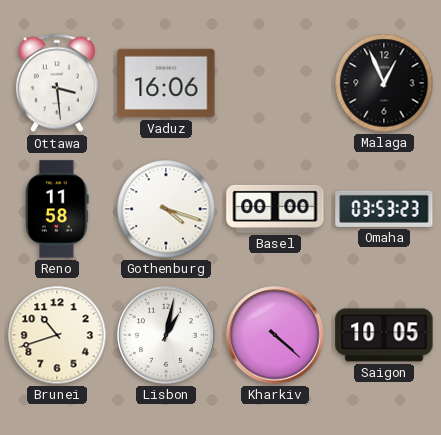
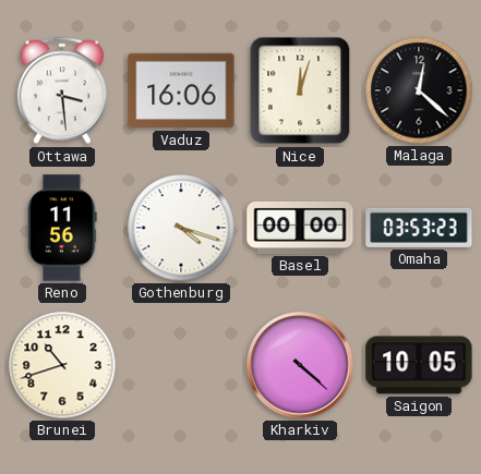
Nice: none -> 12:03
Malaga: 12:56 -> 12:22
Reno: 11:58 -> 11:56
Lisbon: 1:02 -> none
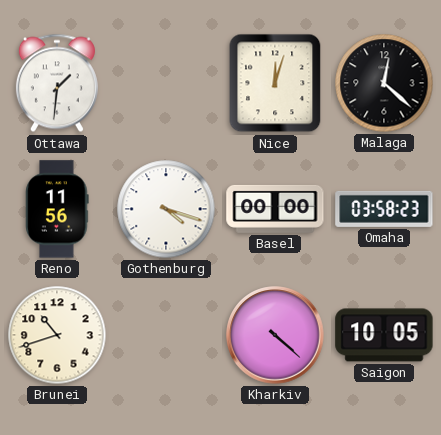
Ottawa: 3:29 -> 1:31
Vaduz: 16:06 -> none
Omaha: 03:53 -> 03:58
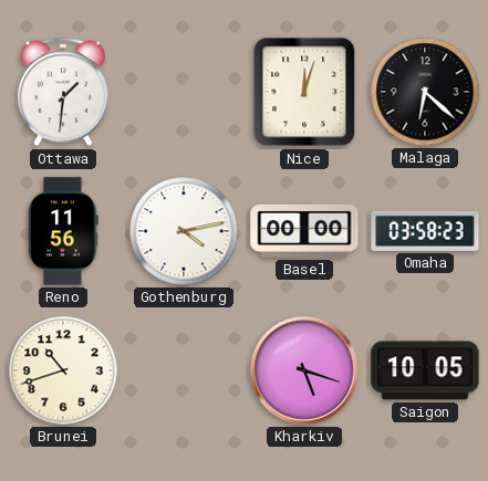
Malaga: 12:22 -> 6:22
Gothenburg: 4:18 -> 4:13
Kharkiv: 4:22 -> 5:18
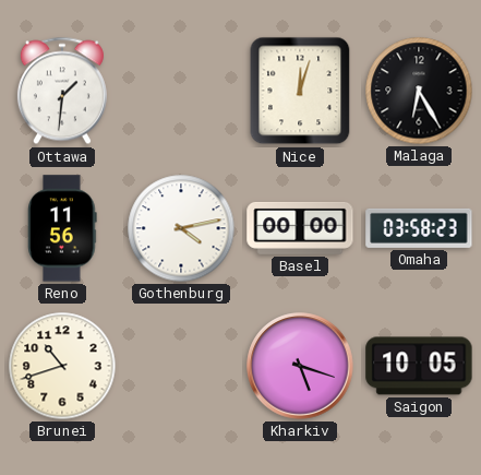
Malaga: 6:22 -> 6:25
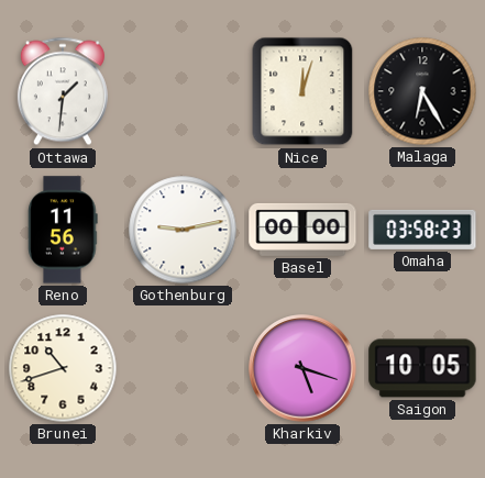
Gothenburg: 4:13 -> 9:13
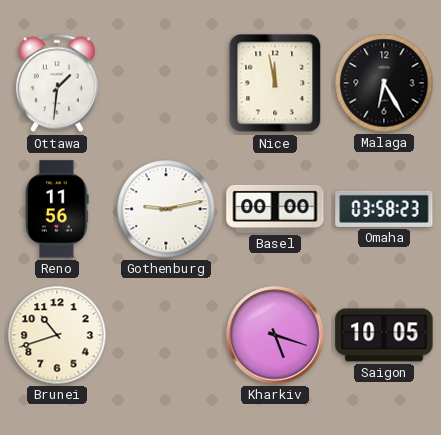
Nice: 12:03 -> 11:58
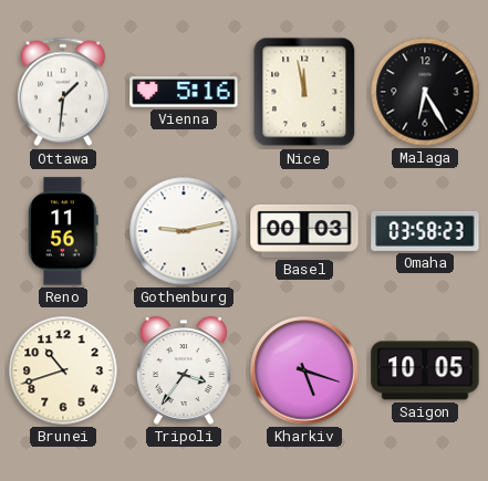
Vienna: none -> 5:16
Basel: 00:00 -> 00:03
Tripoli: none -> 3:36
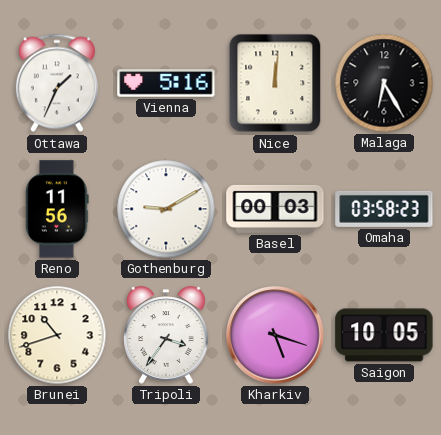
Ottawa: 1:31 -> 1:34
Nice: 11:58 -> 12:01
Gothenburg: 9:13 -> 9:10
